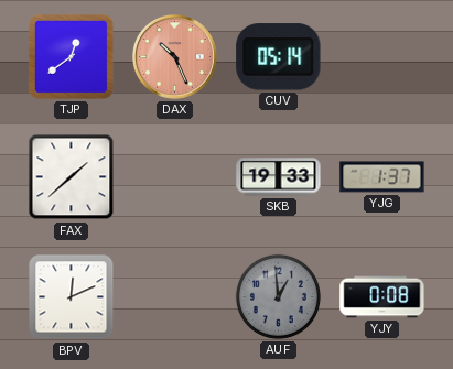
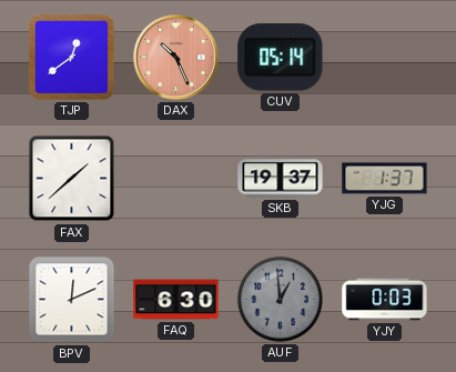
SKB: 19:33 -> 19:37
FAQ: none -> 6:30
YJY: 0:08 -> 0:03
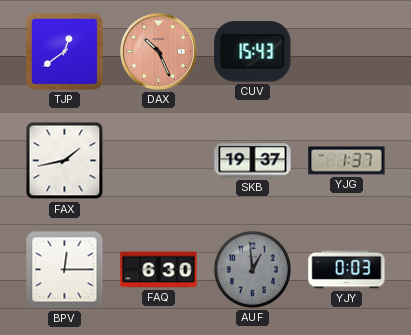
CUV: 05:14 -> 15:43
FAX: 1:38 -> 1:43
BPV: 12:11 -> 12:15
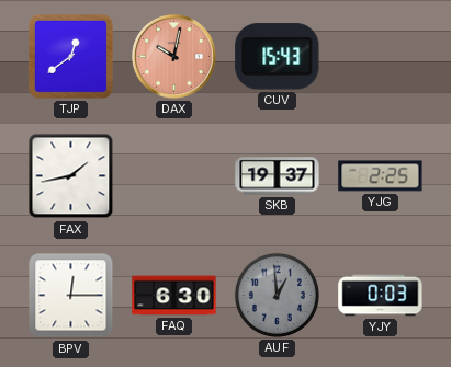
DAX: 10:26 -> 10:02
YJG: 1:37 -> 2:25
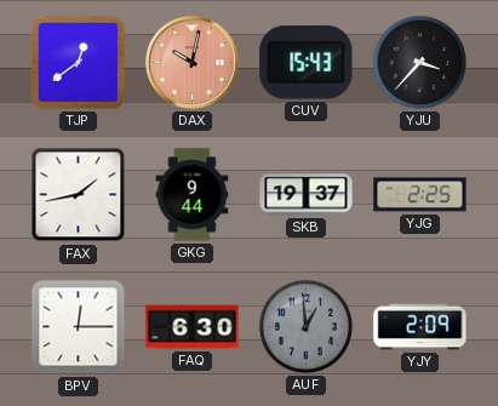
YJU: none -> 3:37
GKG: none -> 9:44
YJY: 0:03 -> 2:09
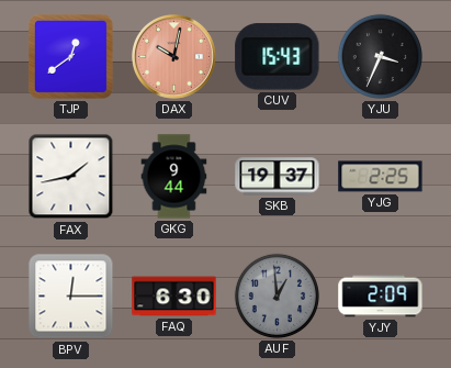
YJU: 3:37 -> 3:34
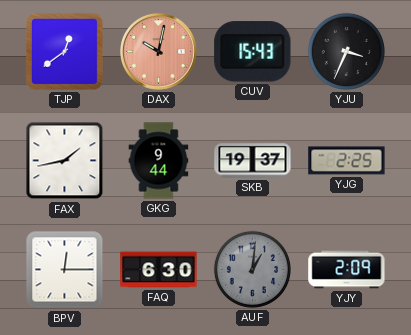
AUF: 12:59 -> 1:01
